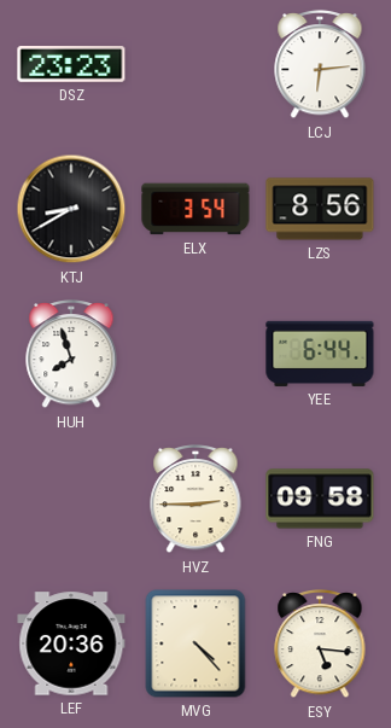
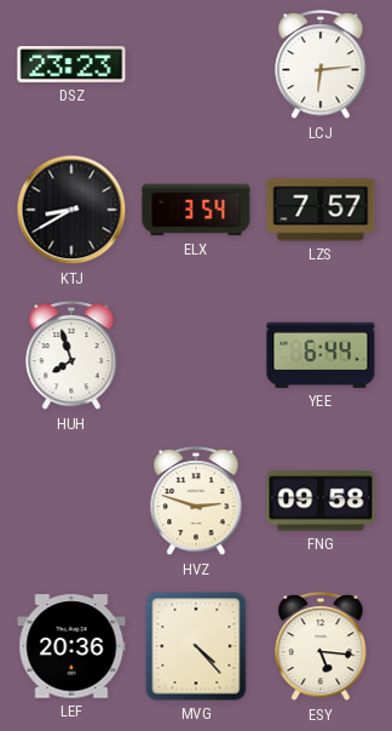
LZS: 8:56 -> 7:57
HVZ: 2:45 -> 2:48
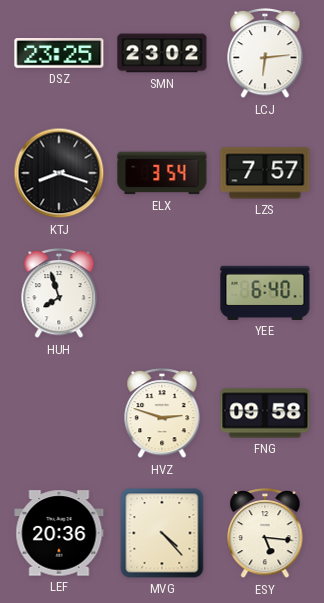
DSZ: 23:23 -> 23:25
SMN: none -> 23:02
KTJ: 8:40 -> 8:18
YEE: 6:44 -> 6:40
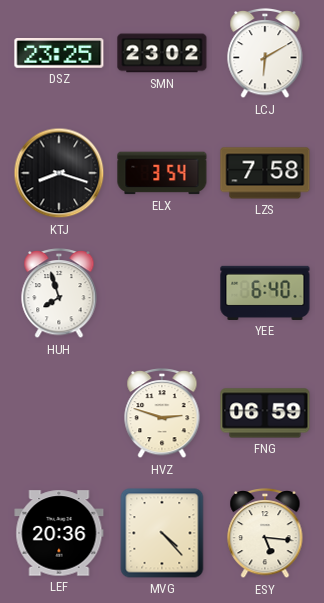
LCJ: 6:14 -> 6:10
LZS: 7:57 -> 7:58
FNG: 09:58 -> 06:59
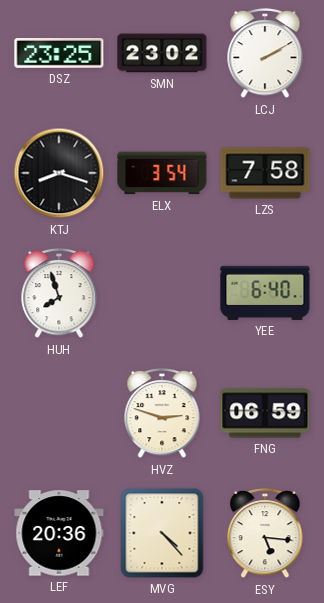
LCJ: 6:10 -> 2:10
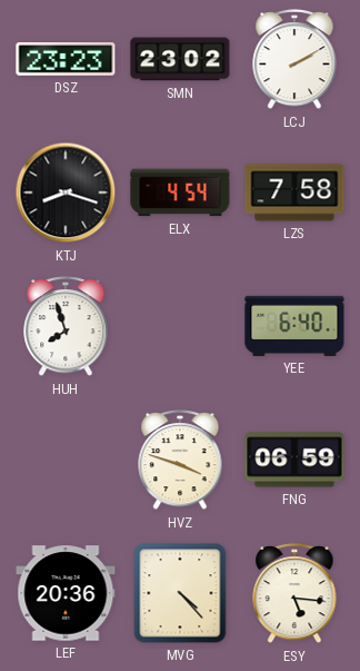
DSZ: 23:25 -> 23:23
ELX: 3:54 -> 4:54
HVZ: 2:48 -> 3:48
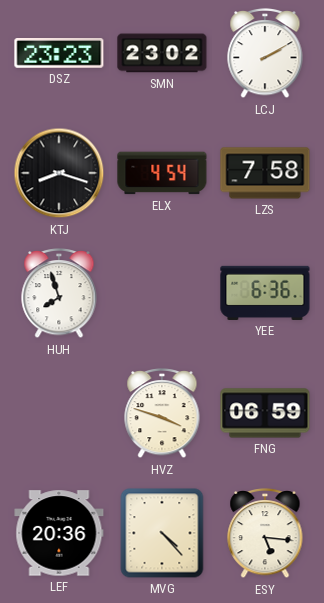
YEE: 6:40 -> 6:36
